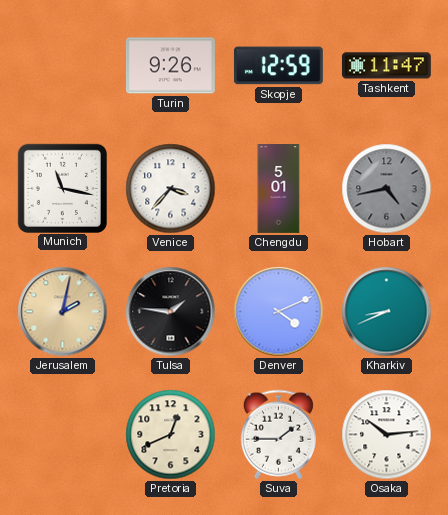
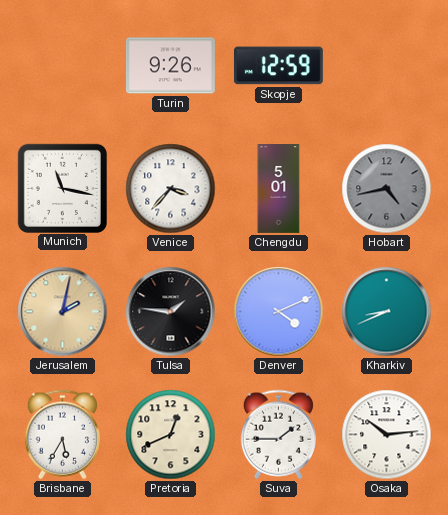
Tashkent: 11:47 -> none
Brisbane: none -> 5:35
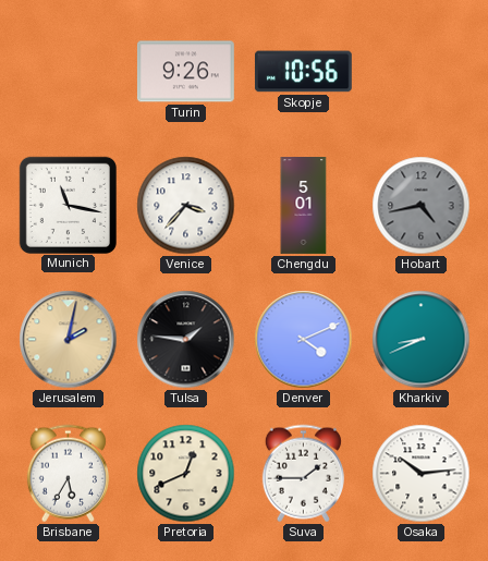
Skopje: 12:59 -> 10:56
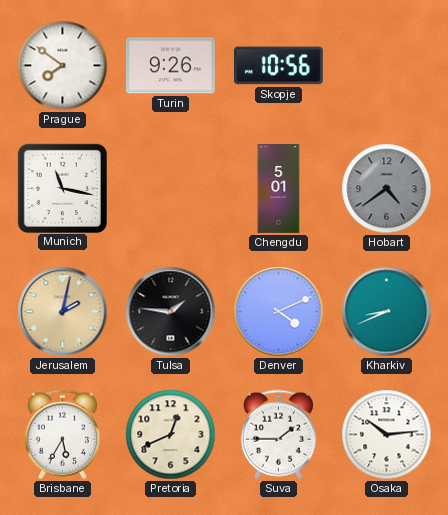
Prague: none -> 7:51
Venice: 3:37 -> none
Hobart: 4:43 -> 4:39
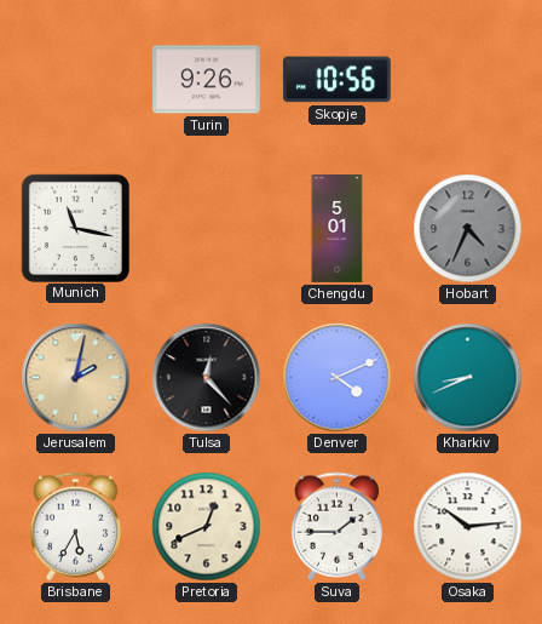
Prague: 7:51 -> none
Hobart: 4:39 -> 4:34
Tulsa: 1:46 -> 12:23
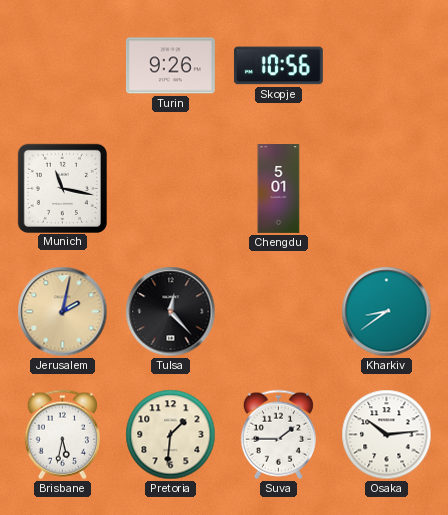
Hobart: 4:34 -> none
Denver: 4:11 -> none
Kharkiv: 8:41 -> 8:39
Brisbane: 5:35 -> 5:32
Pretoria: 12:41 -> 1:31
